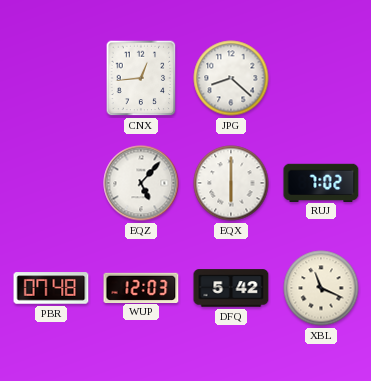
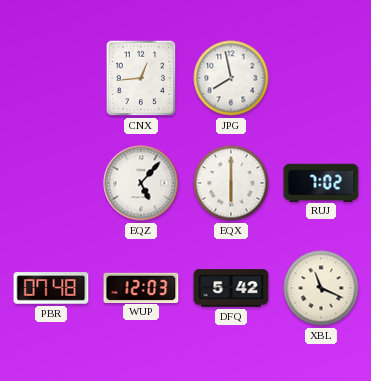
JPG: 8:22 -> 7:58
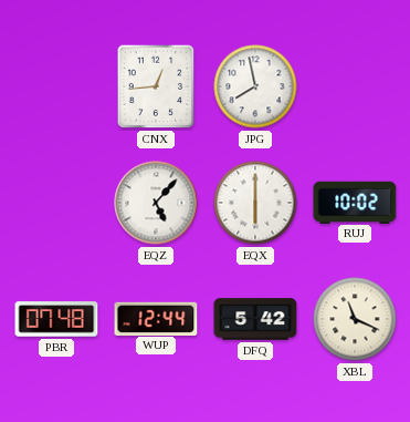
RUJ: 7:02 -> 10:02
WUP: 12:03 -> 12:44
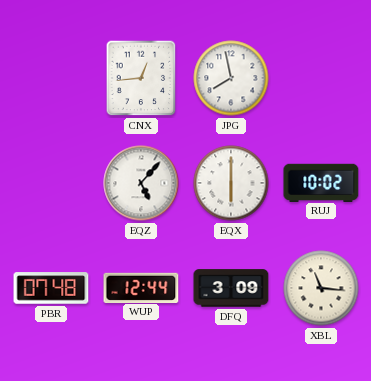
DFQ: 5:42 -> 3:09
XBL: 11:19 -> 11:16
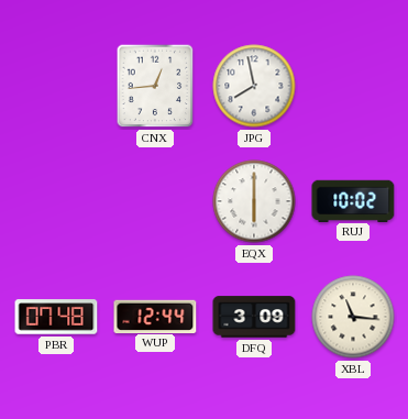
EQZ: 5:07 -> none
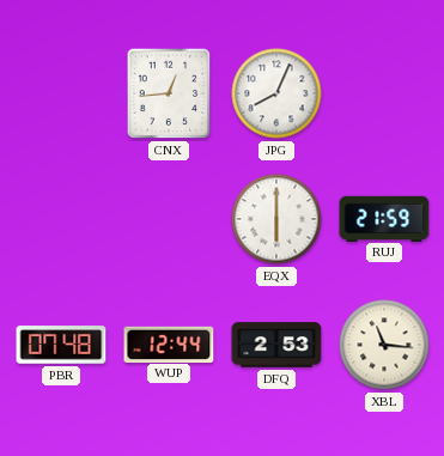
JPG: 7:58 -> 8:04
RUJ: 10:02 -> 21:59
DFQ: 3:09 -> 2:53
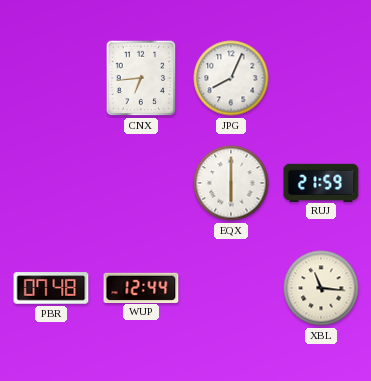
CNX: 12:44 -> 6:44
DFQ: 2:53 -> none
